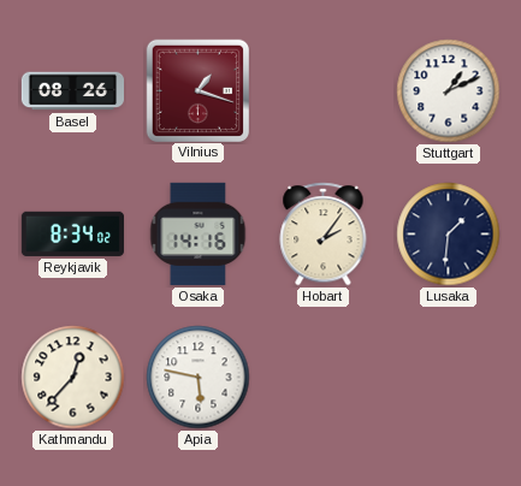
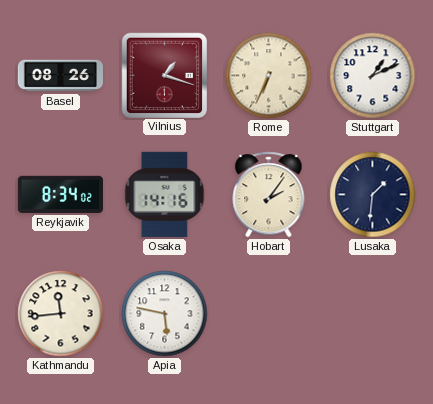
Rome: none -> 6:34
Kathmandu: 12:37 -> 11:44
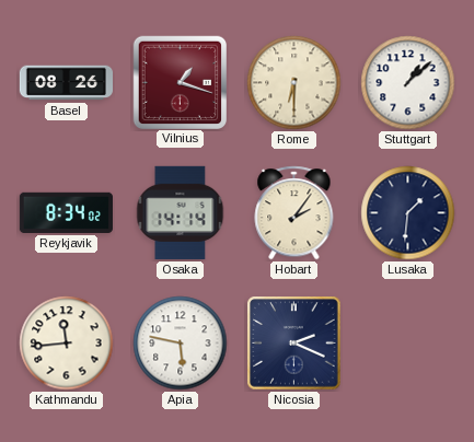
Rome: 6:34 -> 6:30
Stuttgart: 1:11 -> 1:08
Osaka: 14:16 -> 14:14
Nicosia: none -> 2:19
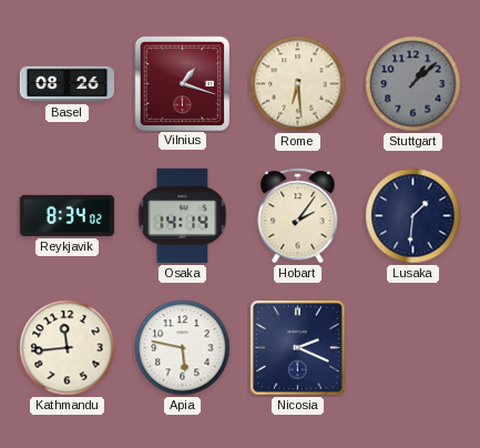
Rome: 6:30 -> 6:29
Stuttgart dial: white -> grey
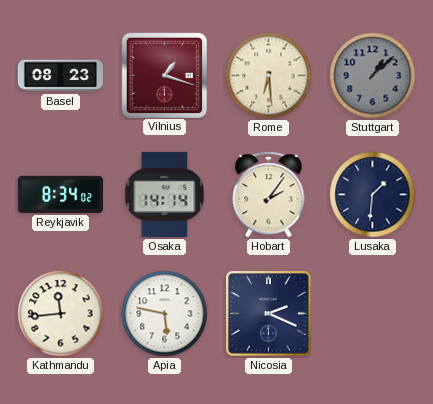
Basel: 08:26 -> 08:23
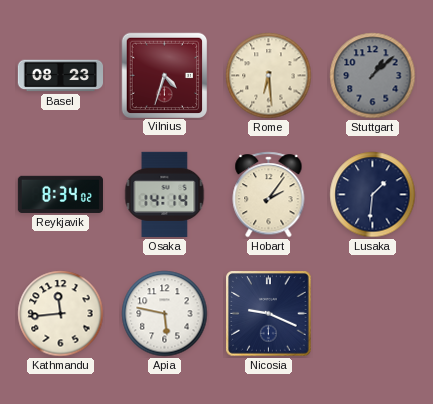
Vilnius: 1:18 -> 4:33
Nicosia: 2:19 -> 9:19
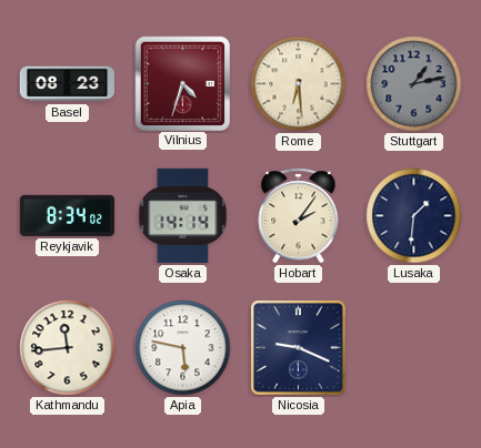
Stuttgart: 1:08 -> 1:13
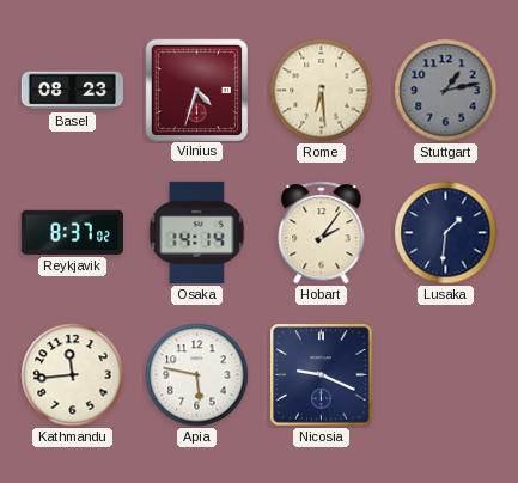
Reykjavik: 8:34 -> 8:37
